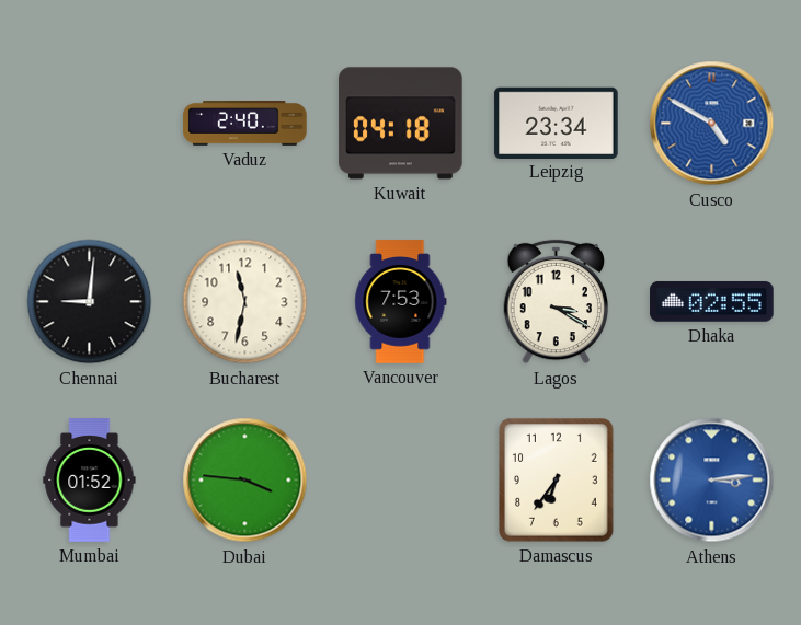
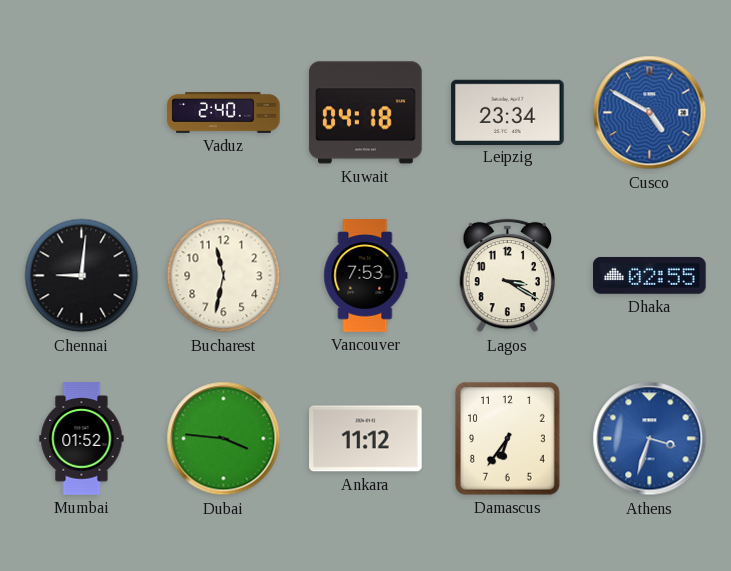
Ankara: none -> 11:12
Athens: 3:14 -> 3:33
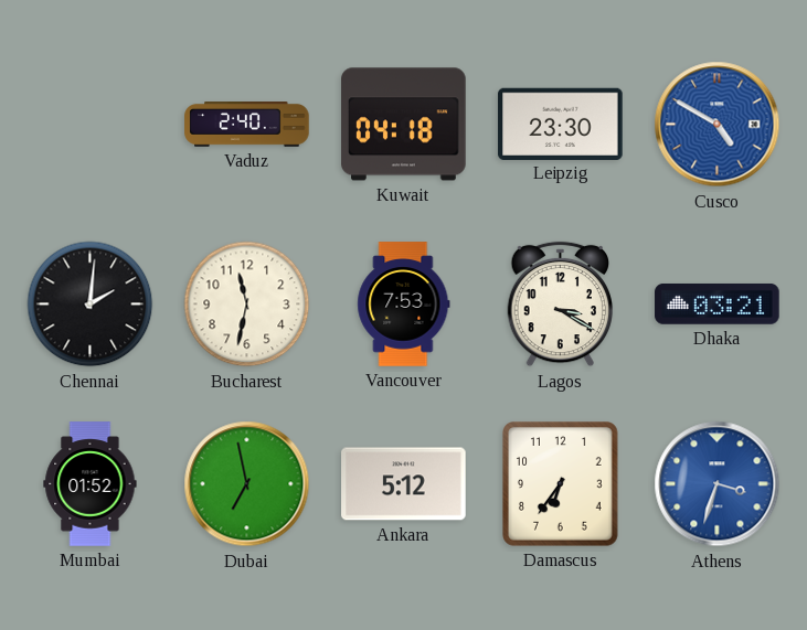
Leipzig: 23:34 -> 23:30
Chennai: 9:01 -> 2:01
Dhaka: 02:55 -> 03:21
Dubai: 3:46 -> 6:58
Ankara: 11:12 -> 5:12
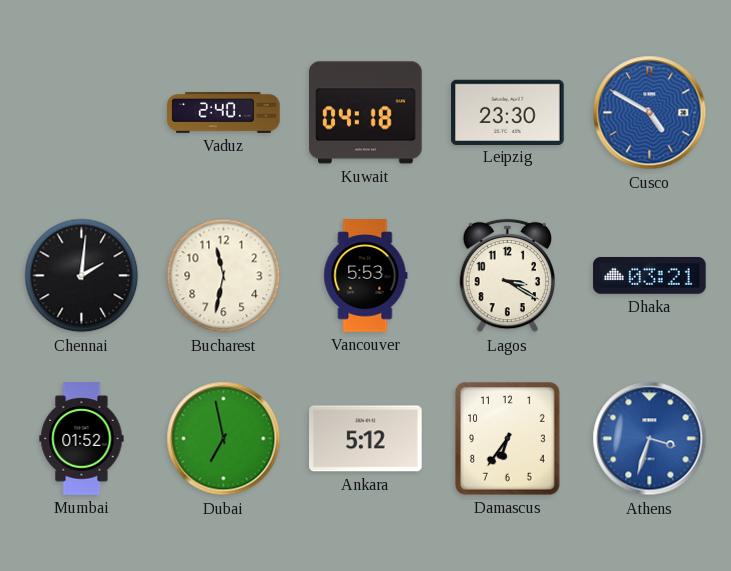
Vancouver: 7:53 -> 5:53
